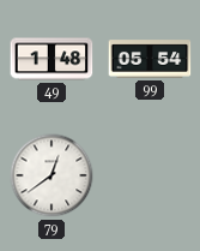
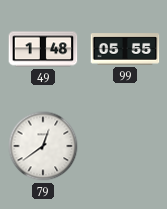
99: 05:54 -> 05:55
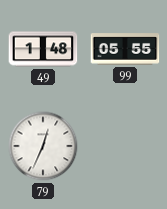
79: 12:39 -> 12:34
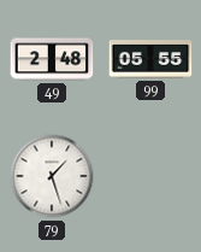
49: 1:48 -> 2:48
79: 12:34 -> 1:27
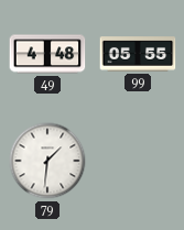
49: 2:48 -> 4:48
79: 1:27 -> 1:31
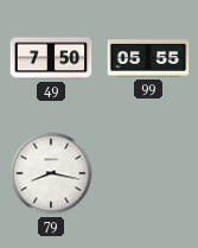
49: 4:48 -> 7:50
79: 1:31 -> 8:17
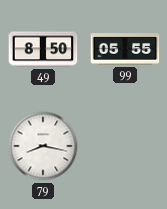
49: 7:50 -> 8:50
